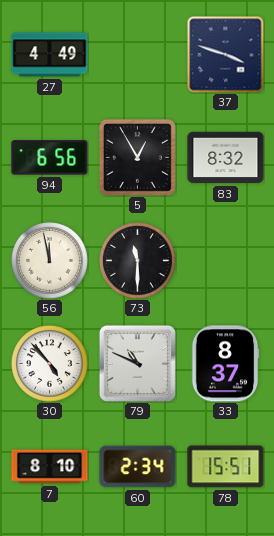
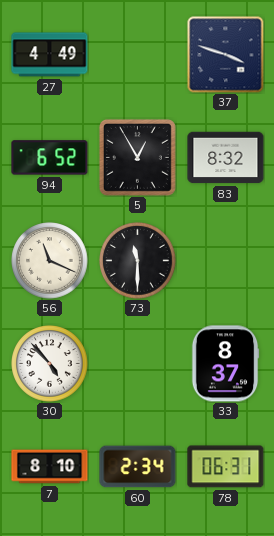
94: 6:56 -> 6:52
56: 11:58 -> 11:19
79: 10:49 -> none
78: 15:51 -> 06:31
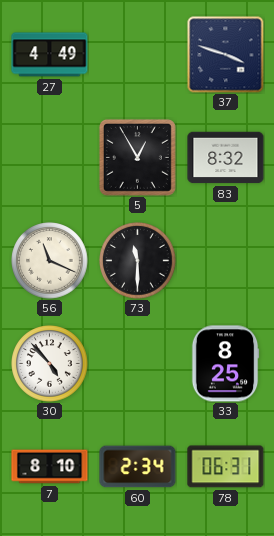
94: 6:52 -> none
33: 8:37 -> 8:25
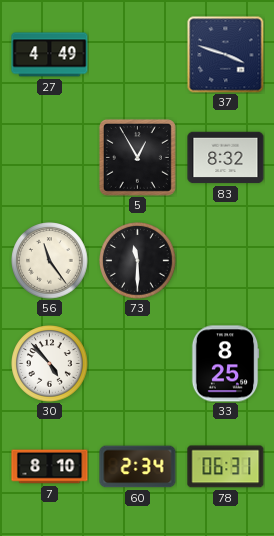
56: 11:19 -> 11:24
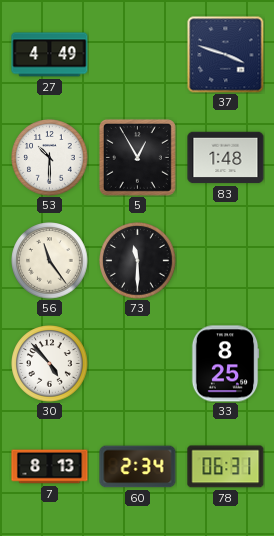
53: none -> 10:30
83: 8:32 -> 1:48
7: 8:10 -> 8:13
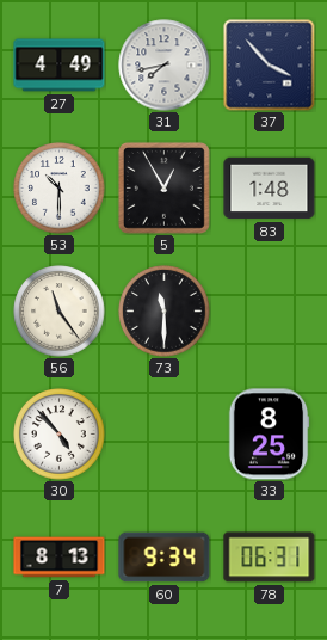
31: none -> 7:43
37: 3:48 -> 3:53
60: 2:34 -> 9:34
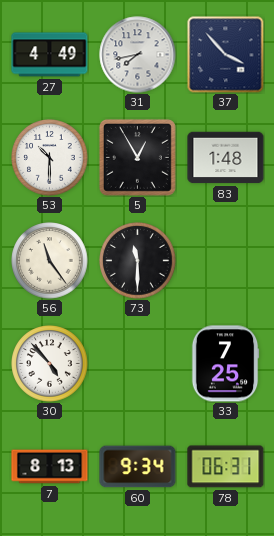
33: 8:25 -> 7:25
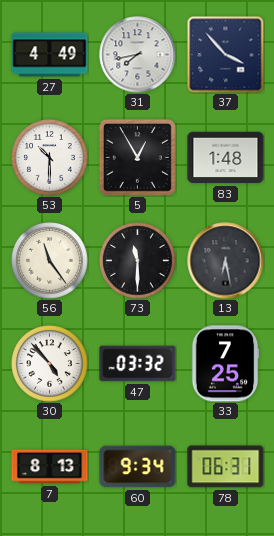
13: none -> 6:28
47: none -> 03:32
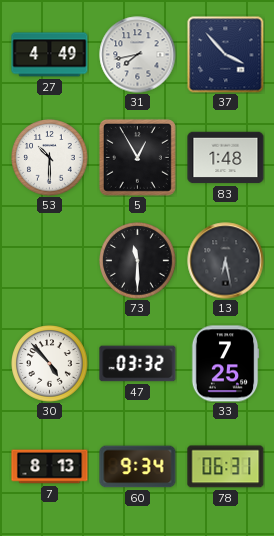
56: 11:24 -> none
